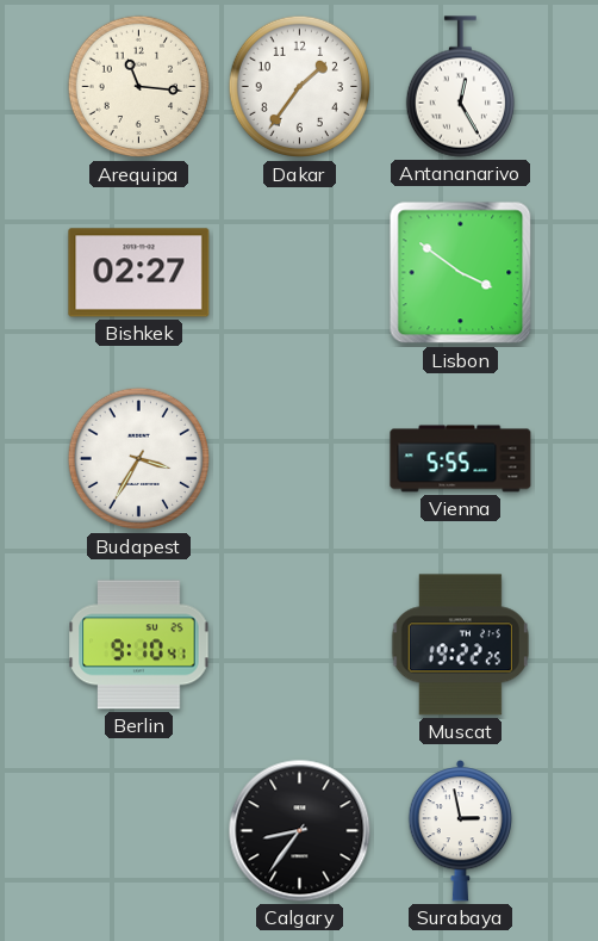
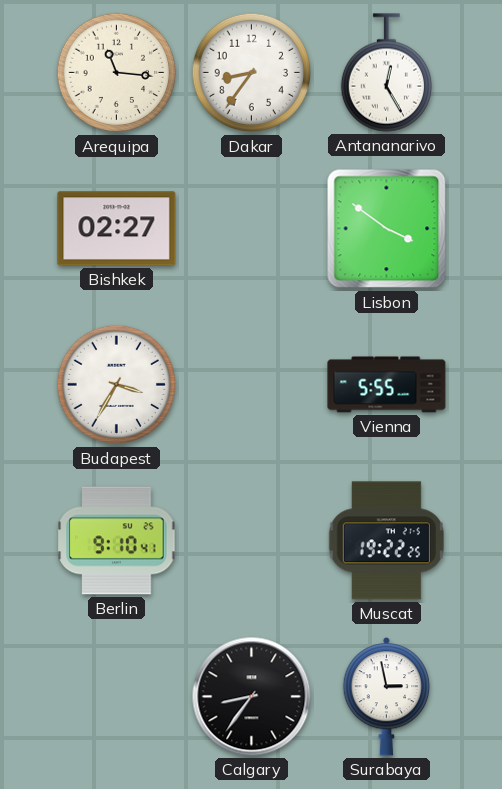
Dakar: 1:36 -> 8:36
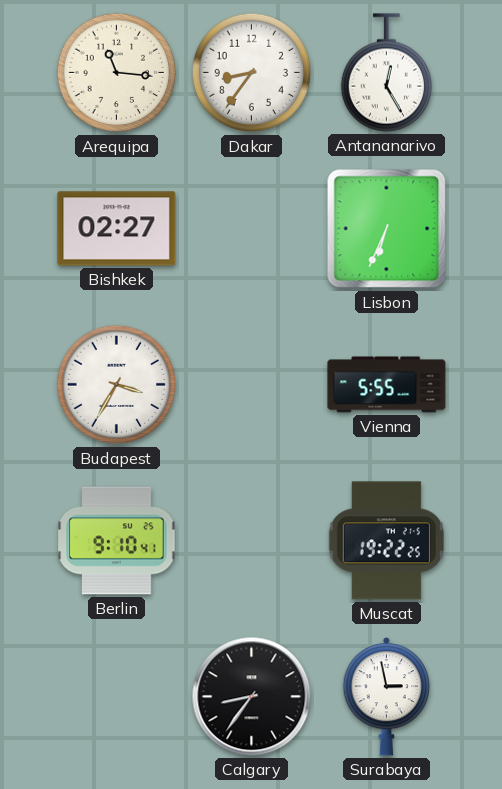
Lisbon: 3:51 -> 6:34
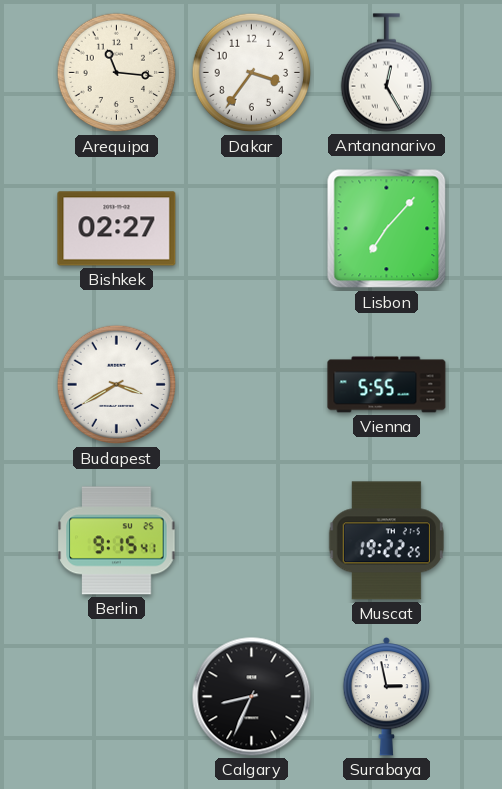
Dakar: 8:36 -> 3:36
Lisbon: 6:34 -> 7:07
Budapest: 3:35 -> 3:40
Berlin: 9:10 -> 9:15
Calgary: 8:36 -> 8:34
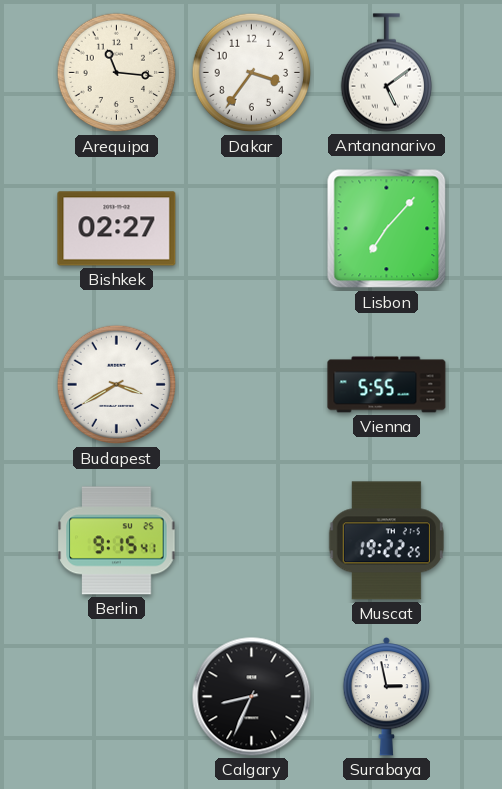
Antananarivo: 12:25 -> 5:09
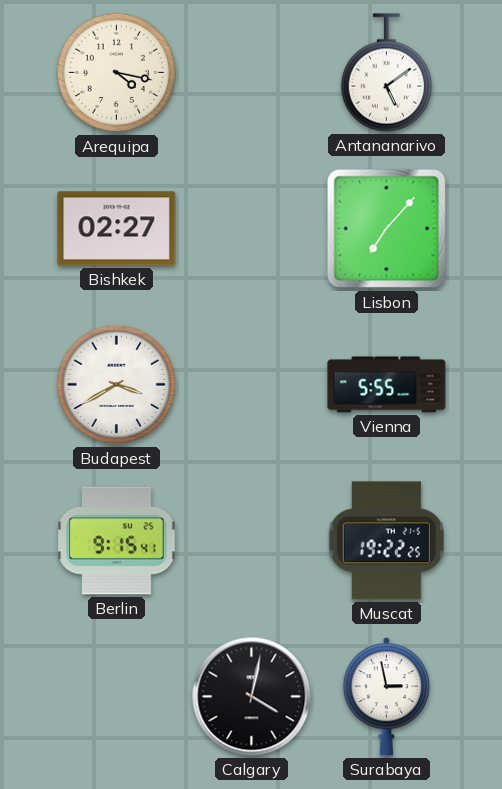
Arequipa: 11:16 -> 4:17
Dakar: 3:36 -> none
Calgary: 8:34 -> 4:02
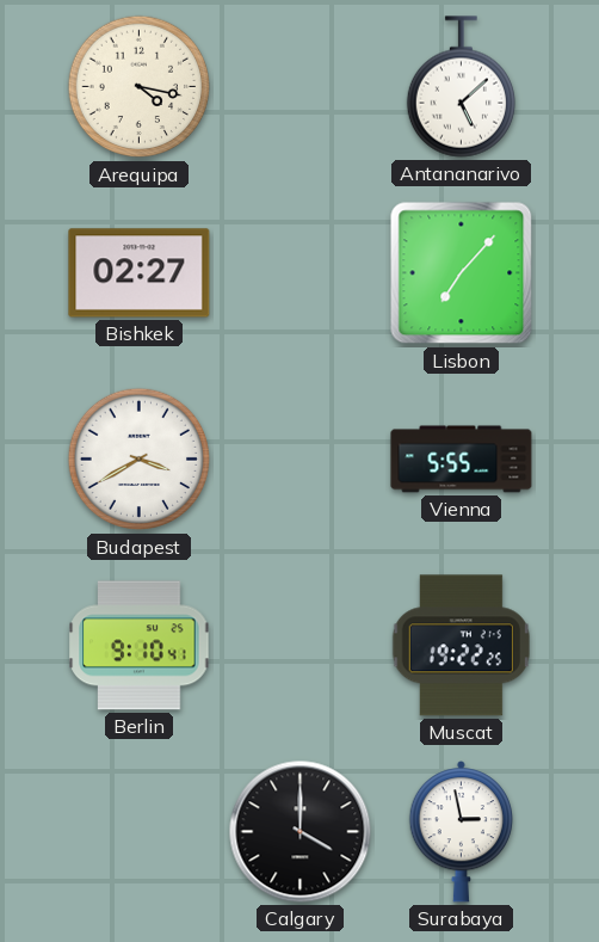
Antananarivo: 5:09 -> 5:08
Berlin: 9:15 -> 9:10
Calgary: 4:02 -> 4:00
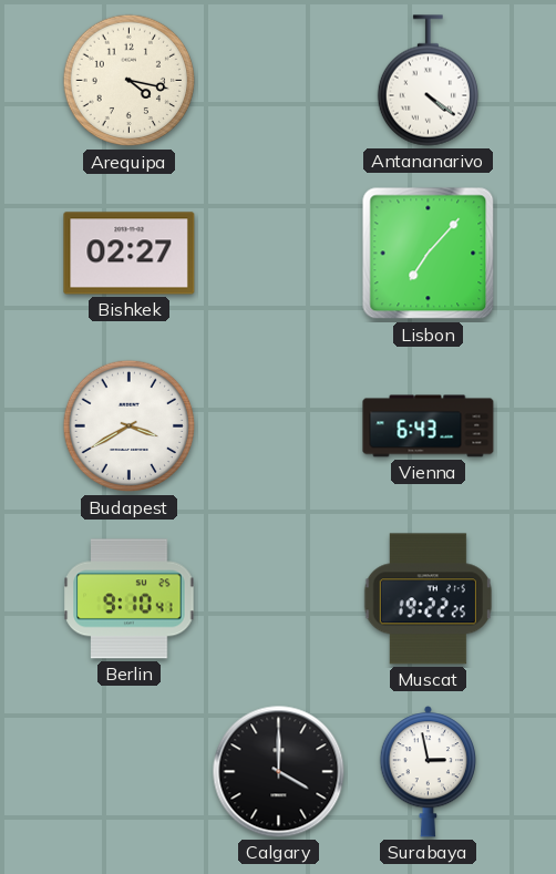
Antananarivo: 5:08 -> 4:21
Vienna: 5:55 -> 6:43
